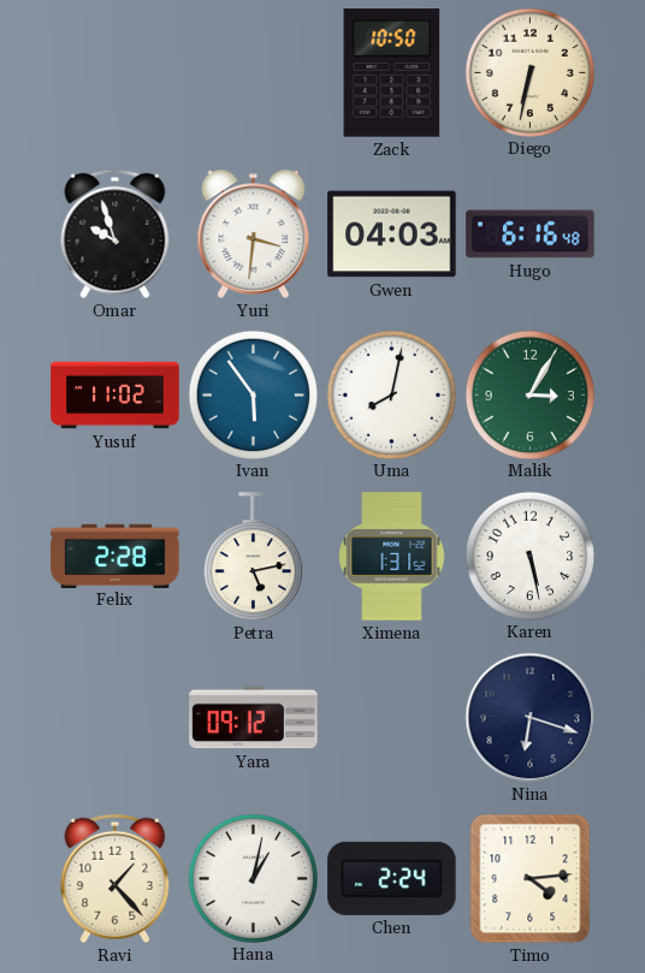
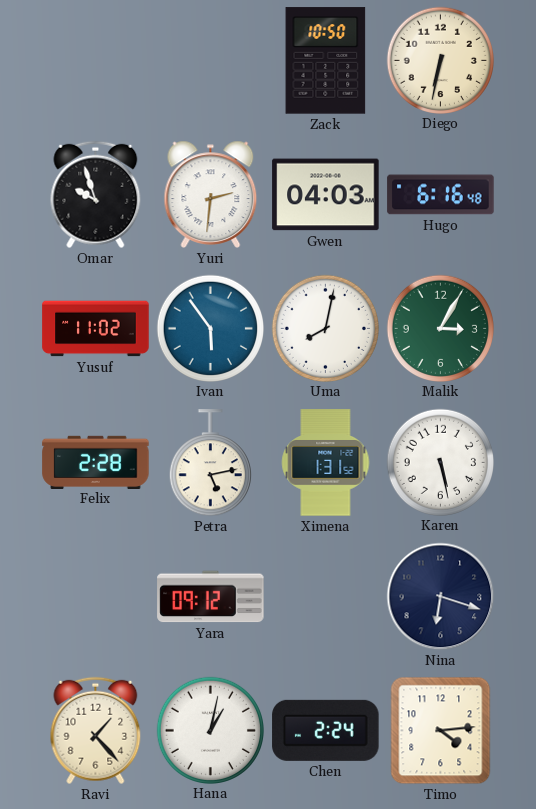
Yuri: 3:31 -> 2:31
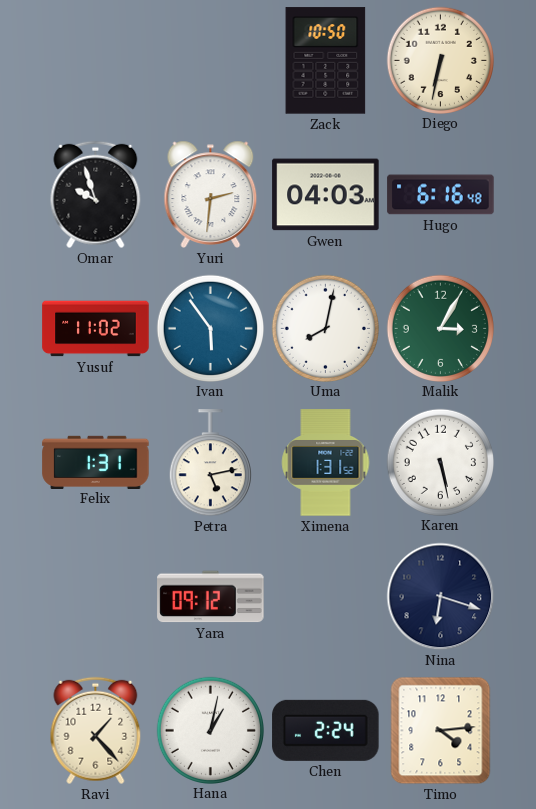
Felix: 2:28 -> 1:31
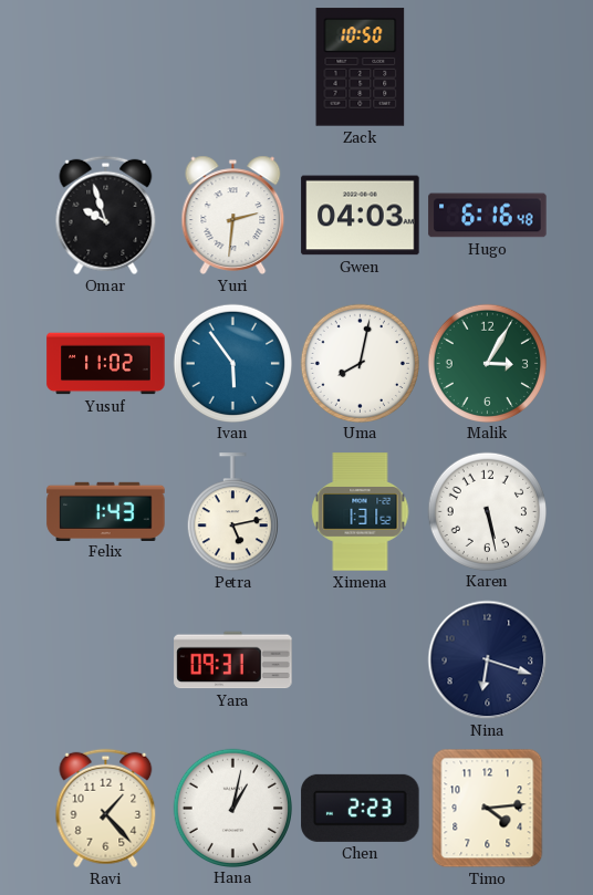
Diego: 6:32 -> none
Felix: 1:31 -> 1:43
Yara: 09:12 -> 09:31
Chen: 2:24 -> 2:23
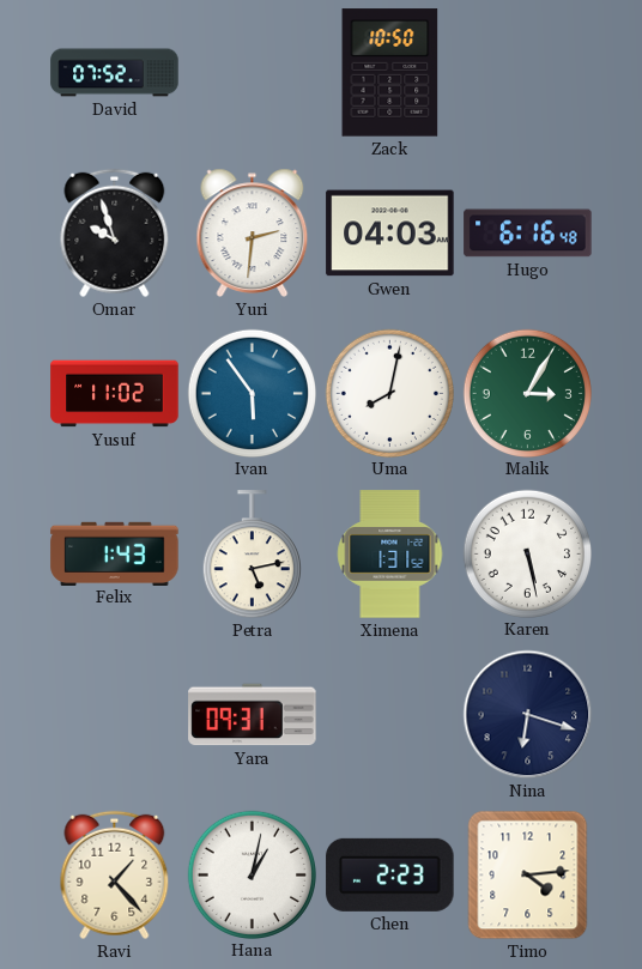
David: none -> 07:52
